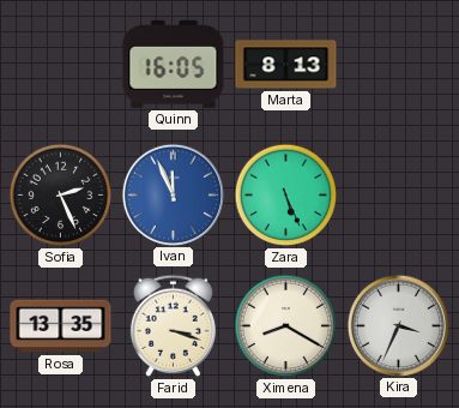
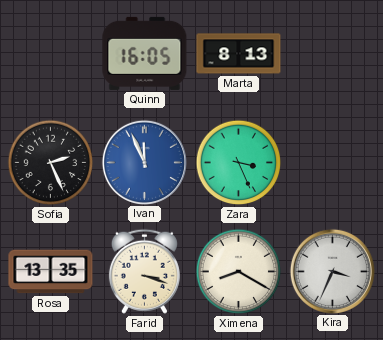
Zara: 5:26 -> 3:26
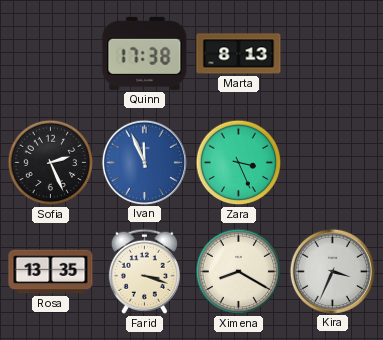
Quinn: 16:05 -> 17:38
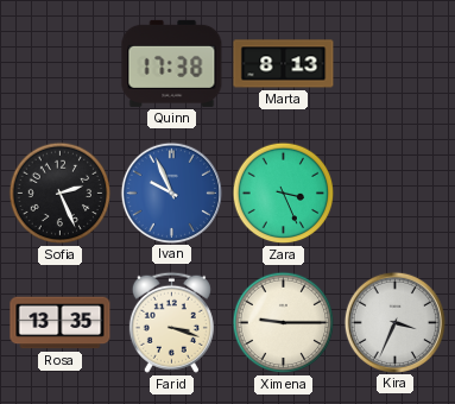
Ivan: 11:56 -> 9:56
Ximena: 8:20 -> 9:15
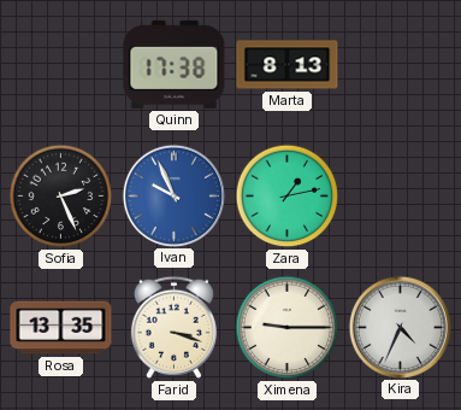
Zara: 3:26 -> 1:13
Kira: 3:34 -> 4:34
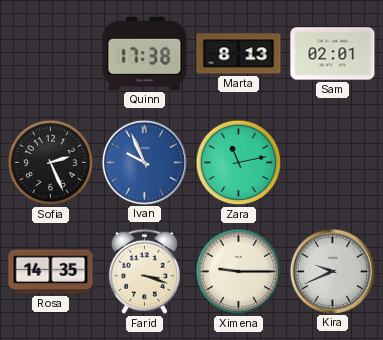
Sam: none -> 02:01
Zara: 1:13 -> 11:13
Rosa: 13:35 -> 14:35
Kira: 4:34 -> 9:41
